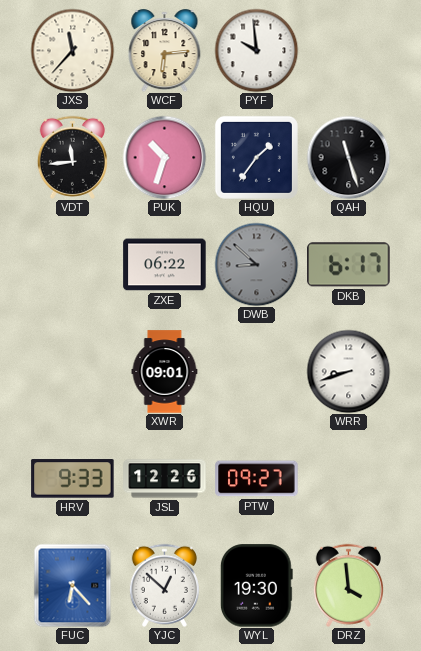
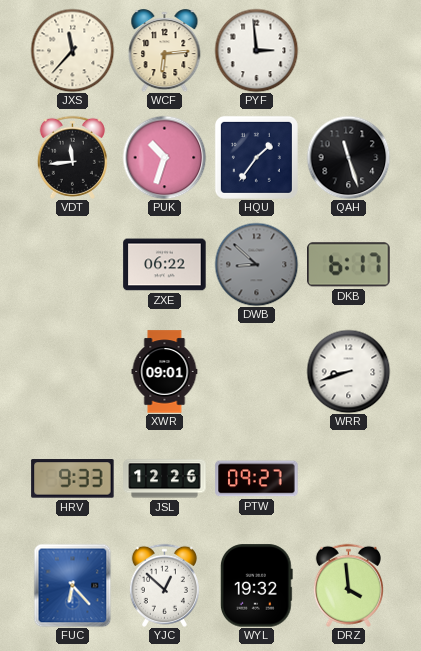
PYF: 9:59 -> 2:59
WYL: 19:30 -> 19:32
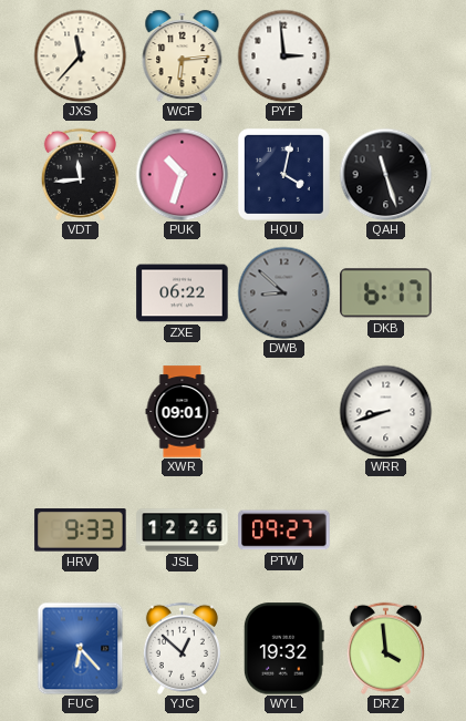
HQU: 1:36 -> 4:02
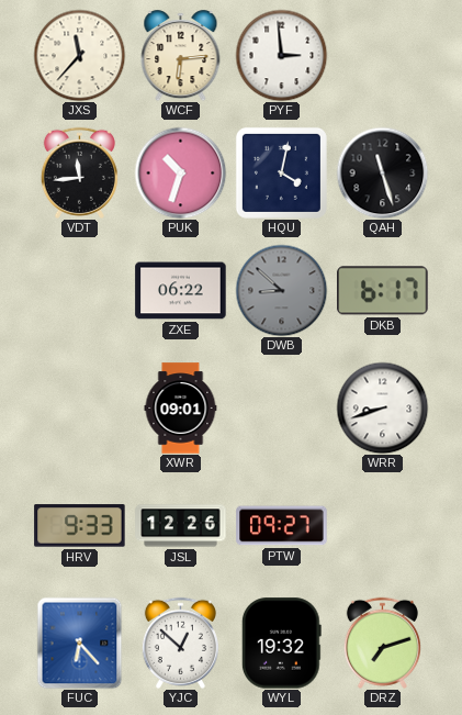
DRZ: 3:59 -> 7:12
